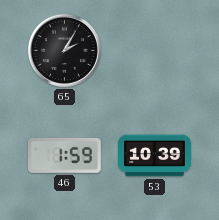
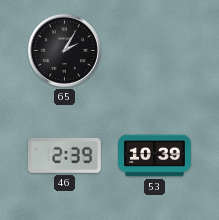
46: 1:59 -> 2:39
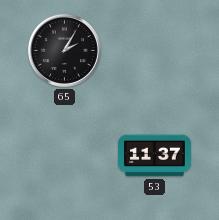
46: 2:39 -> none
53: 10:39 -> 11:37
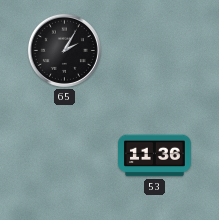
53: 11:37 -> 11:36
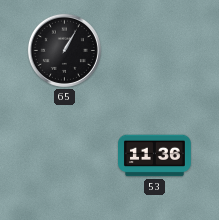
65: 2:05 -> 1:05
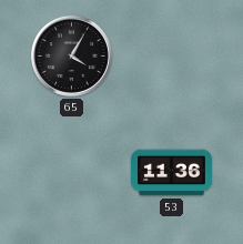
65: 1:05 -> 4:05
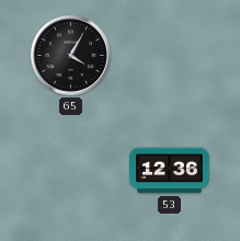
53: 11:36 -> 12:36
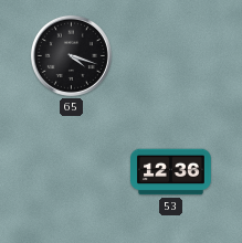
65: 4:05 -> 4:18
